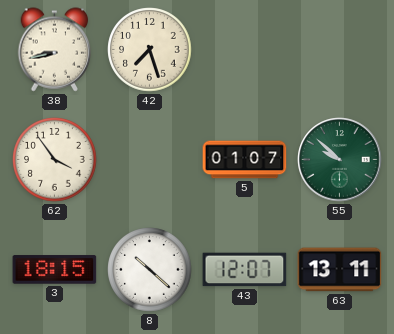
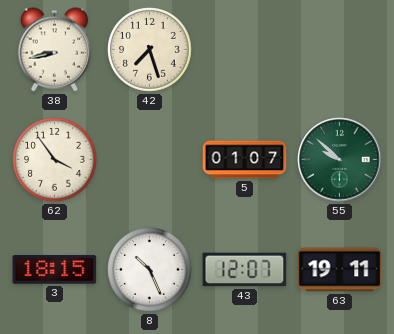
8: 10:22 -> 10:26
63: 13:11 -> 19:11
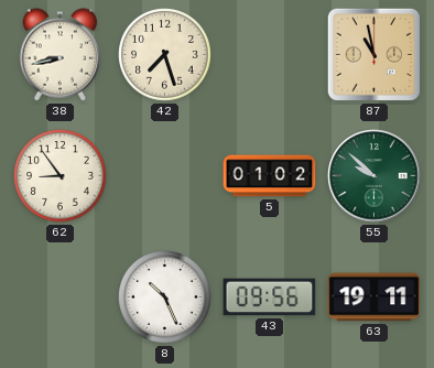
87: none -> 10:58
62: 3:54 -> 8:54
5: 01:07 -> 01:02
3: 18:15 -> none
43: 12:07 -> 09:56
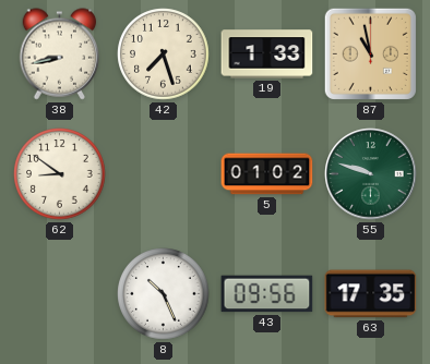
19: none -> 1:33
62: 8:54 -> 8:51
55: 9:52 -> 9:48
63: 19:11 -> 17:35
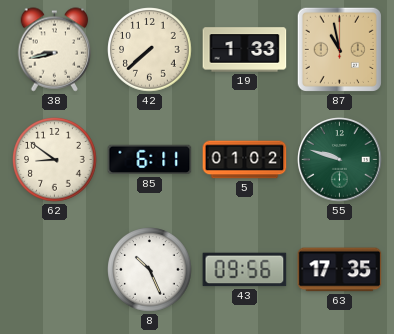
42: 7:27 -> 7:38
85: none -> 6:11
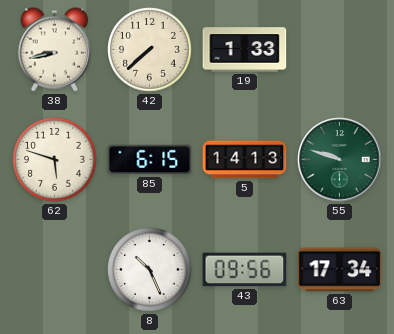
87: 10:58 -> none
62: 8:51 -> 5:48
85: 6:11 -> 6:15
5: 01:02 -> 14:13
63: 17:35 -> 17:34
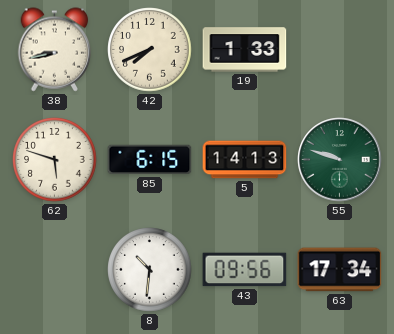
42: 7:38 -> 7:41
8: 10:26 -> 10:31
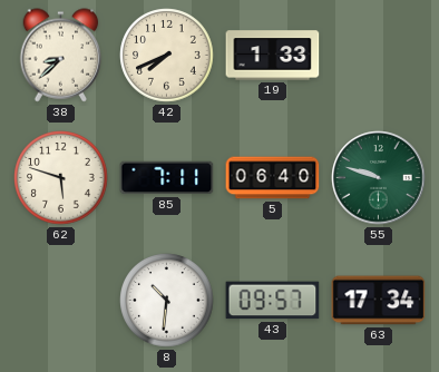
38: 8:43 -> 8:38
85: 6:15 -> 7:11
5: 14:13 -> 06:40
43: 09:56 -> 09:57
